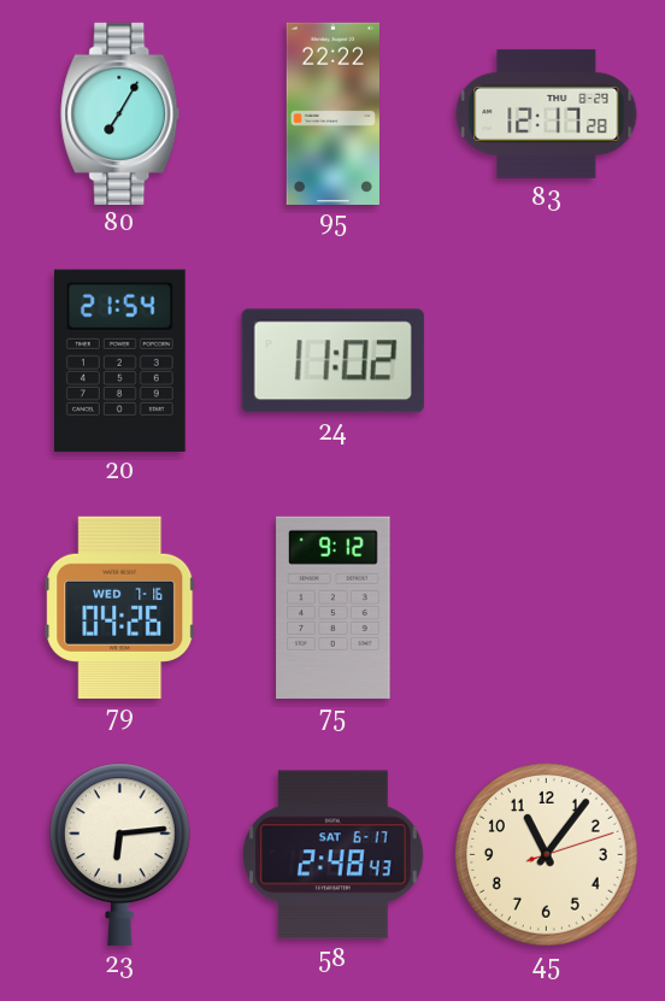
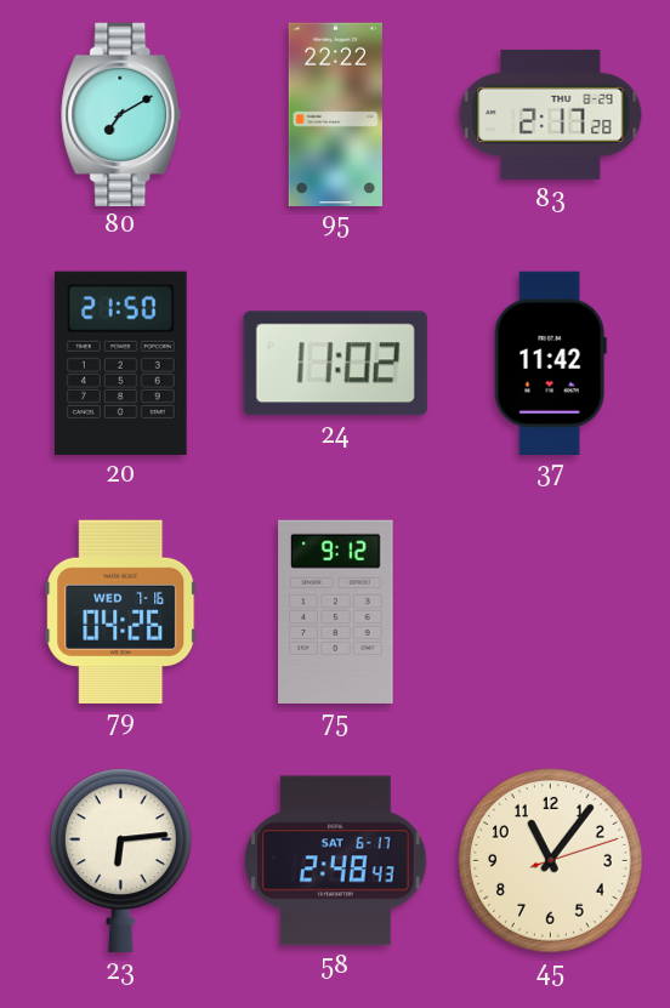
80: 7:05 -> 7:10
83: 12:17 -> 2:17
20: 21:54 -> 21:50
37: none -> 11:42
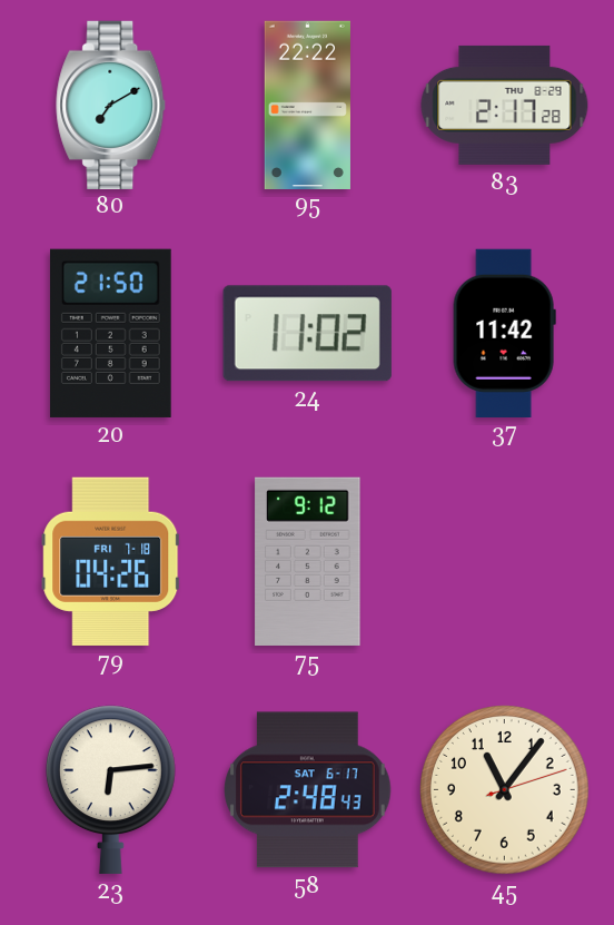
79 date: WED 7-16 -> FRI 7-18
